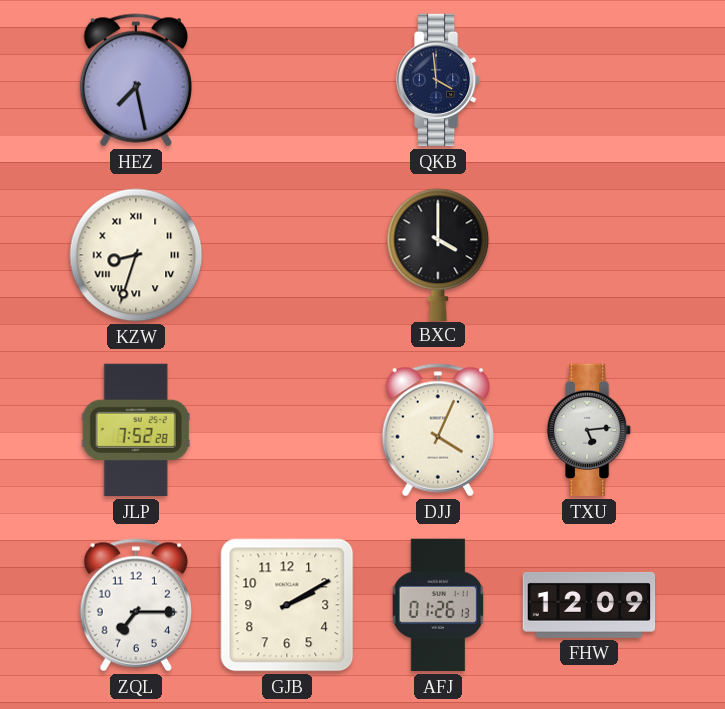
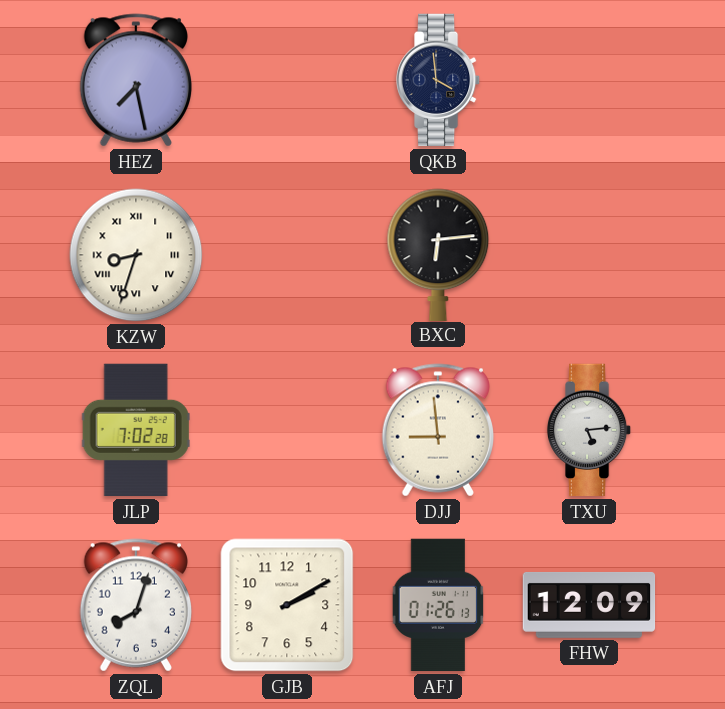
BXC: 4:00 -> 6:14
JLP: 7:52 -> 7:02
DJJ: 4:04 -> 8:59
ZQL: 7:15 -> 8:03
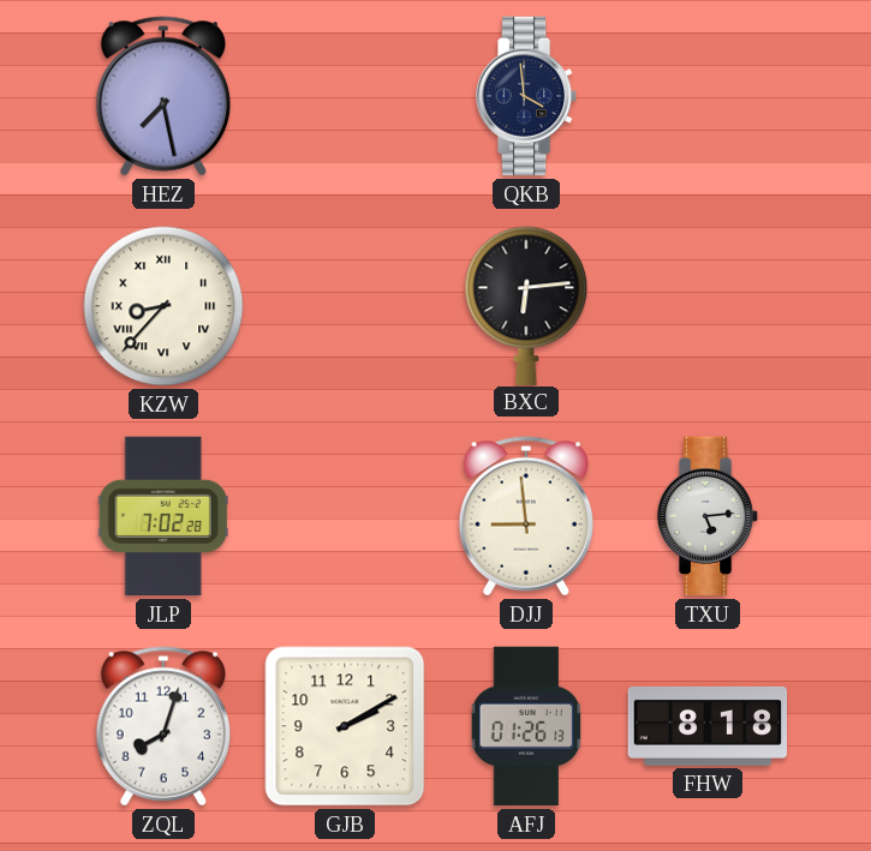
KZW: 8:33 -> 8:37
FHW: 12:09 -> 8:18
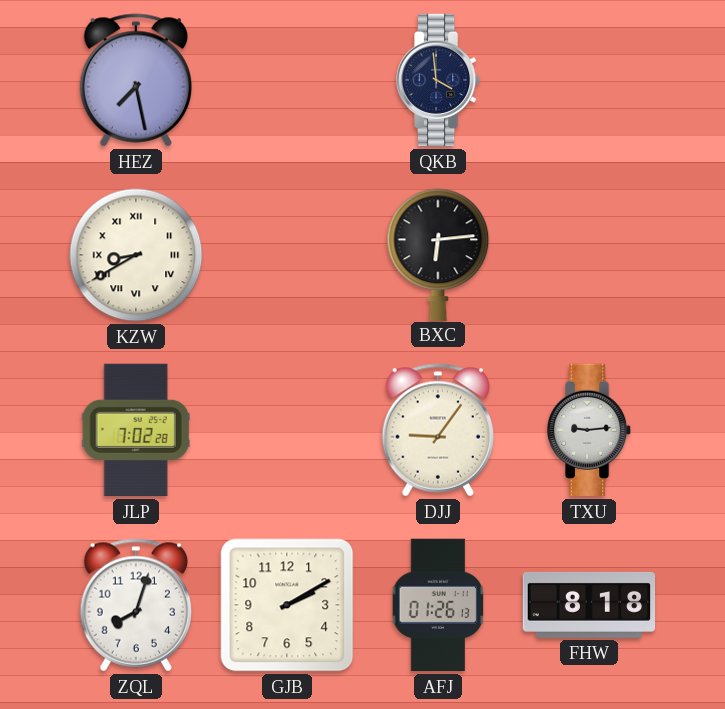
KZW: 8:37 -> 8:40
DJJ: 8:59 -> 9:06
TXU: 5:14 -> 9:14
